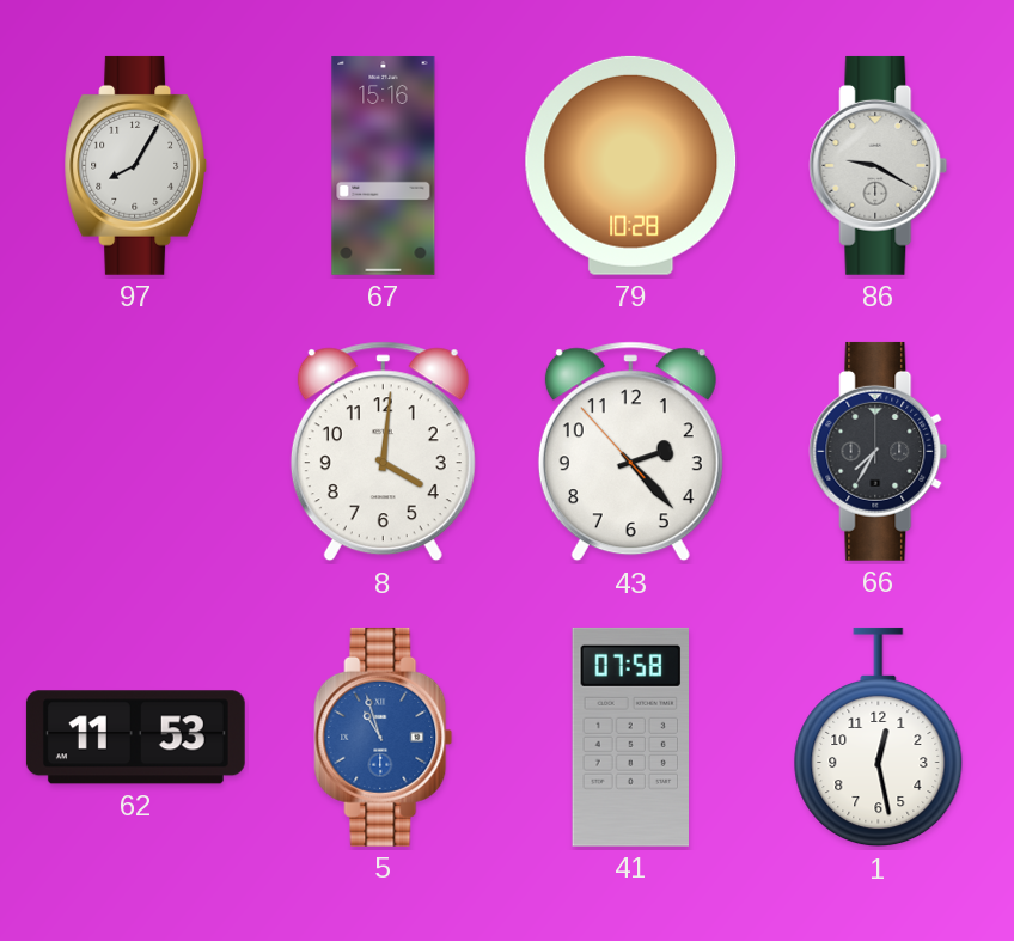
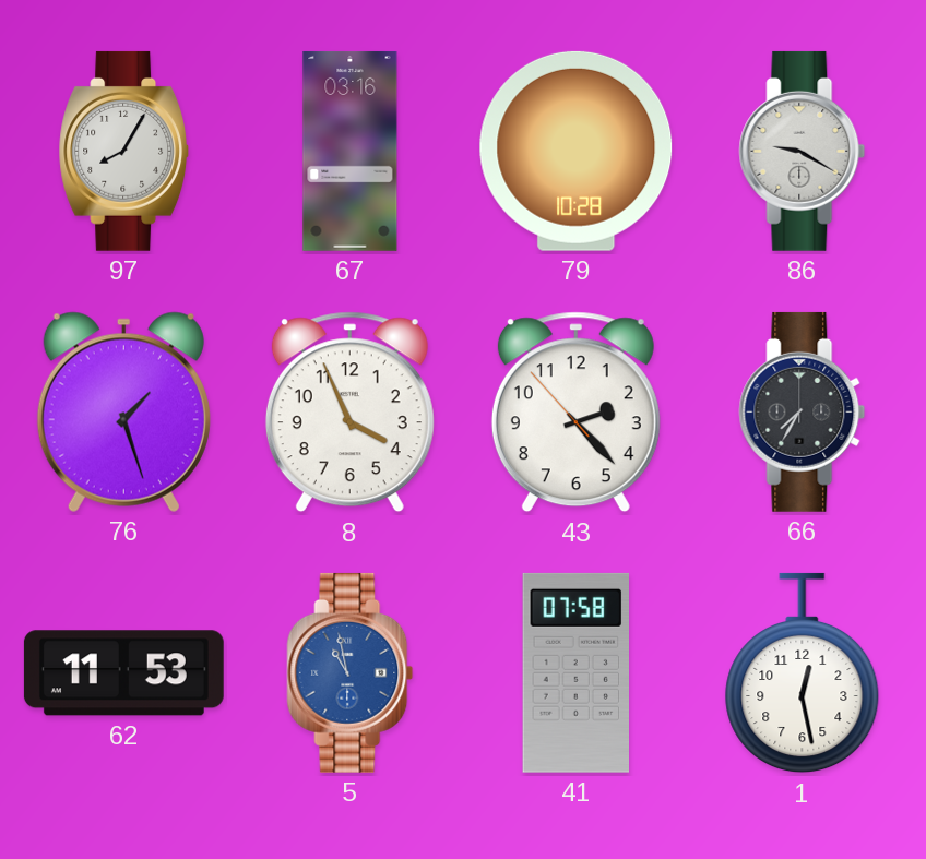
67: 15:16 -> 03:16
76: none -> 1:27
8: 4:01 -> 3:56
5: 10:57 -> 10:58
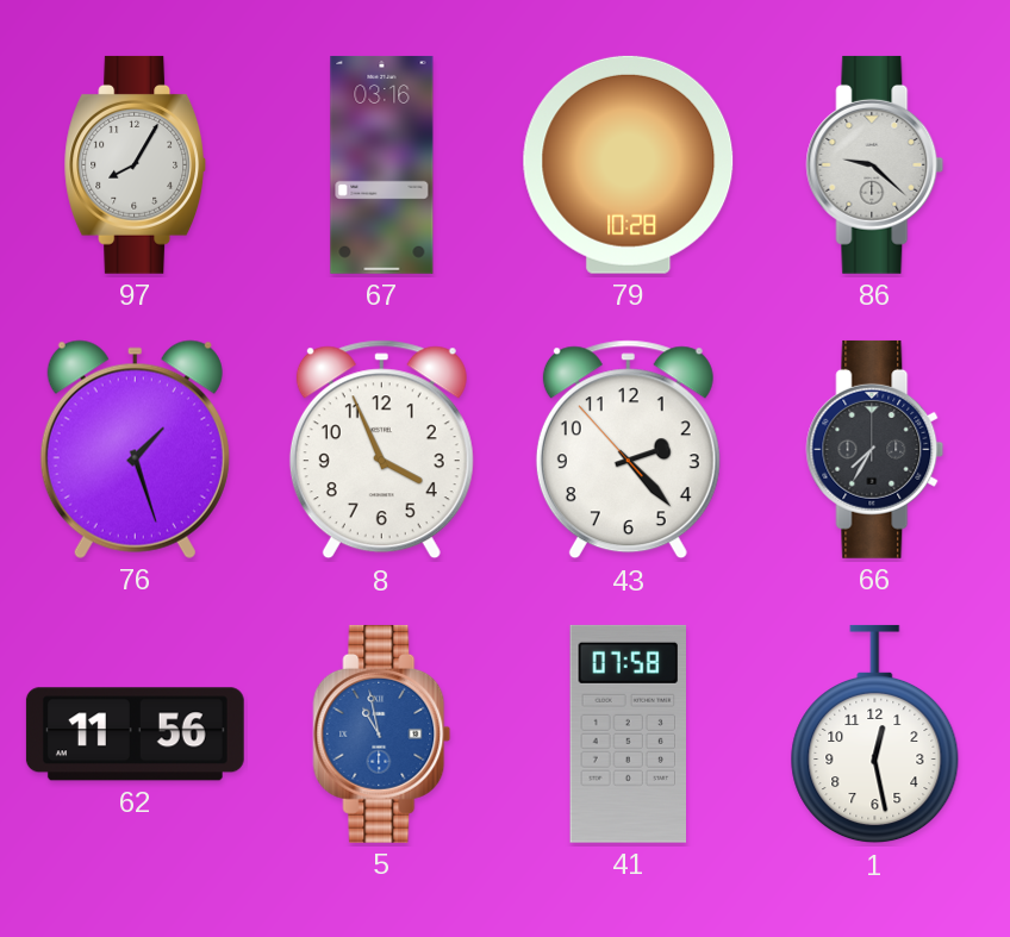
86: 9:20 -> 9:22
62: 11:53 -> 11:56
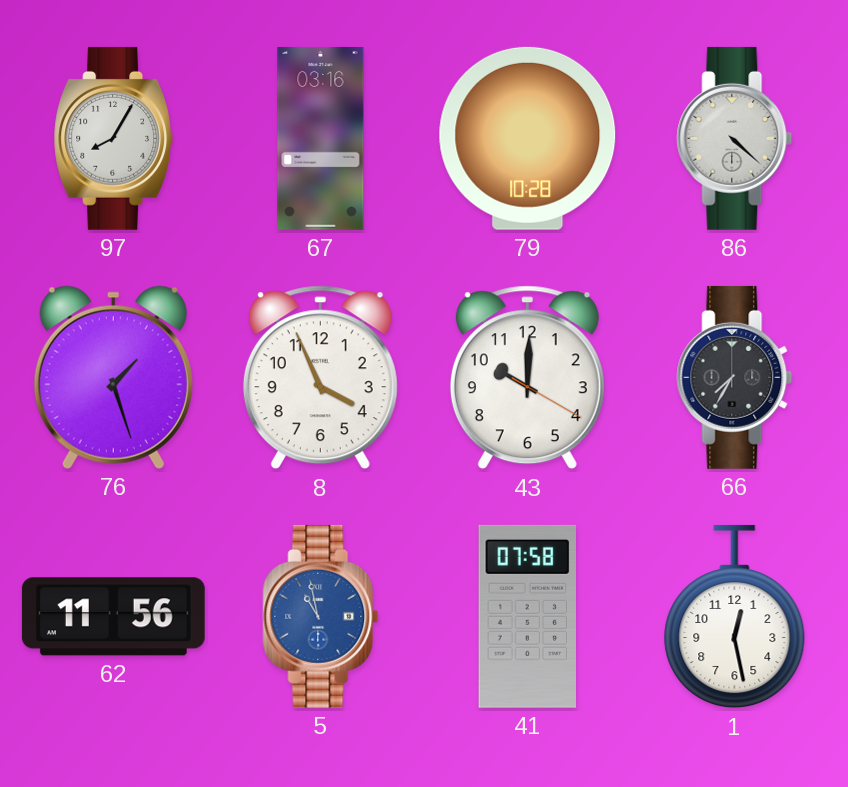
86: 9:22 -> 4:22
43: 2:22 -> 10:00
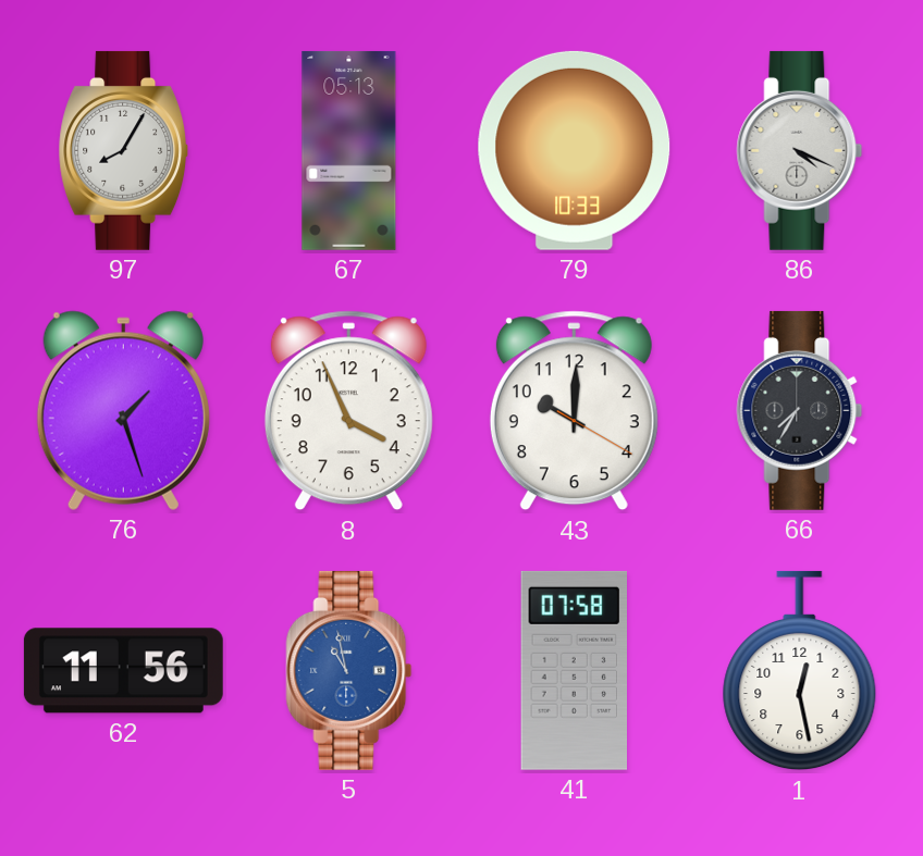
67: 03:16 -> 05:13
79: 10:28 -> 10:33
86: 4:22 -> 4:19
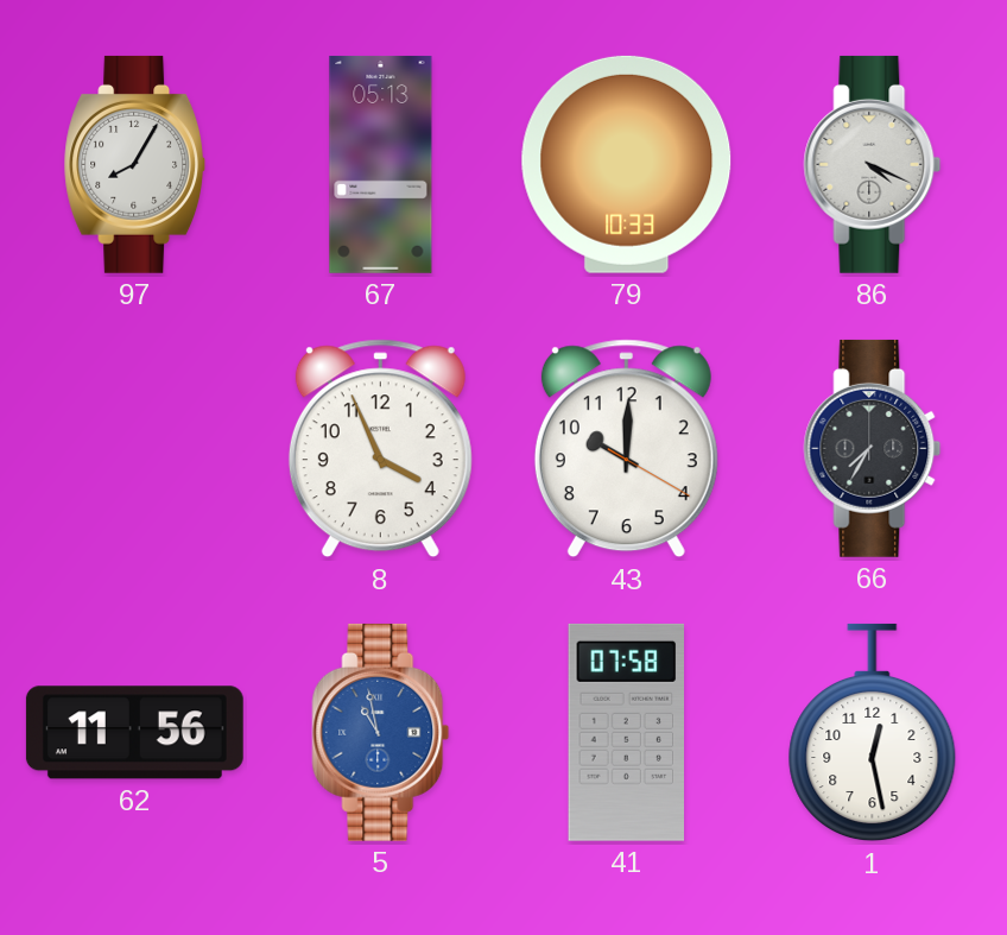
76: 1:27 -> none
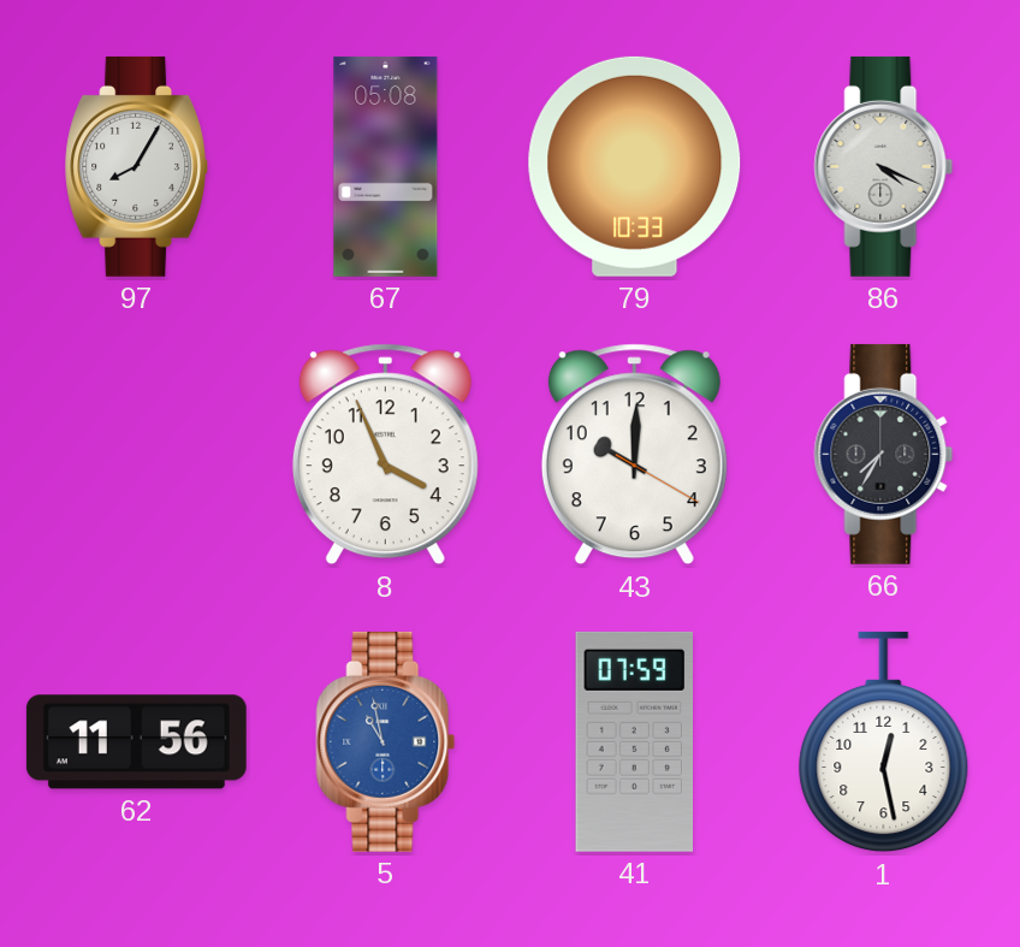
67: 05:13 -> 05:08
41: 07:58 -> 07:59
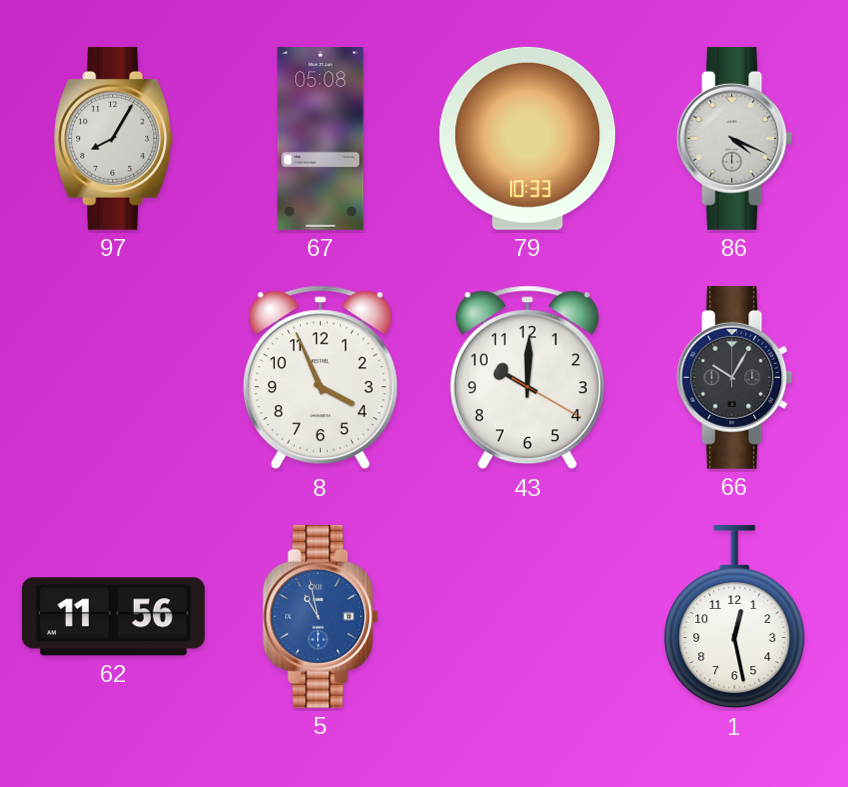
66: 7:35 -> 10:05
41: 07:59 -> none
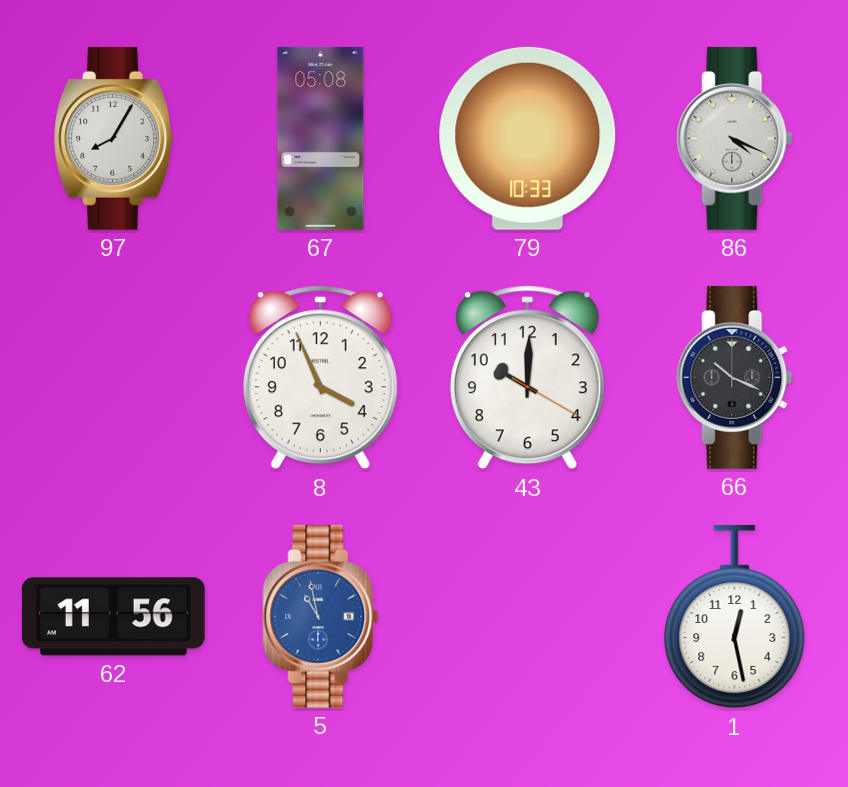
66: 10:05 -> 10:19
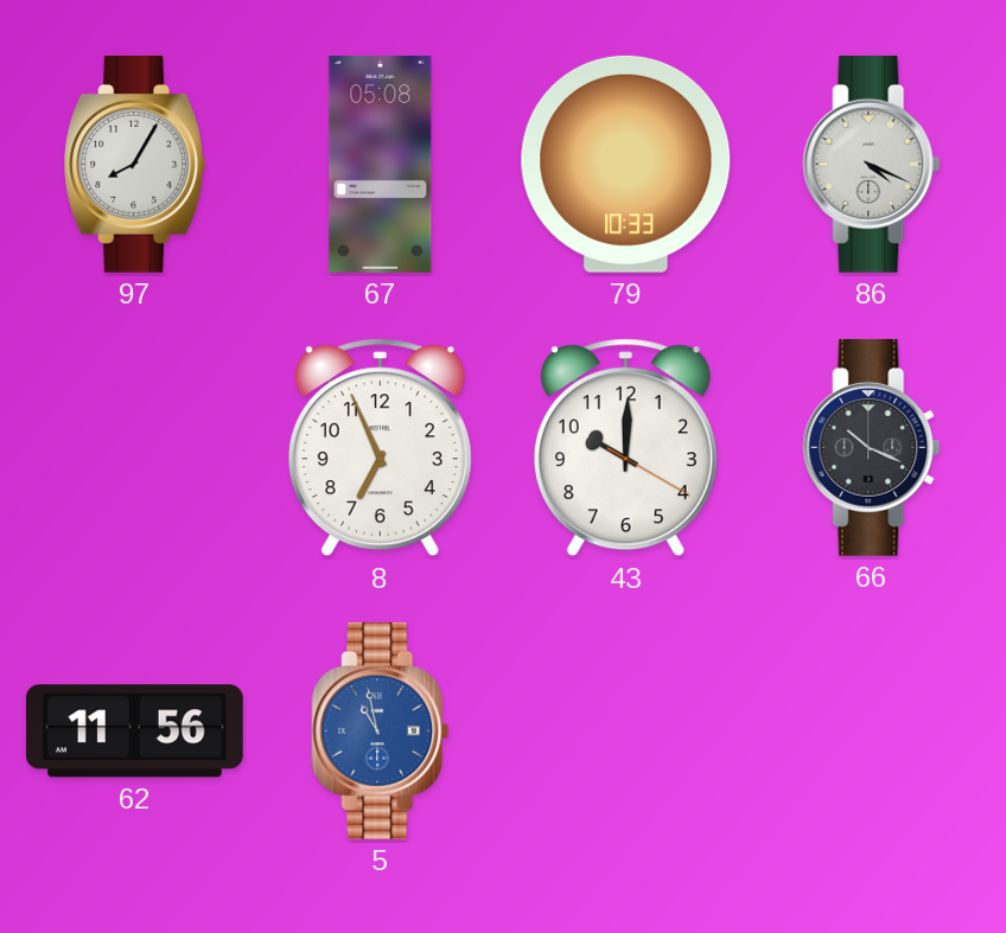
8: 3:56 -> 6:56
1: 12:28 -> none
